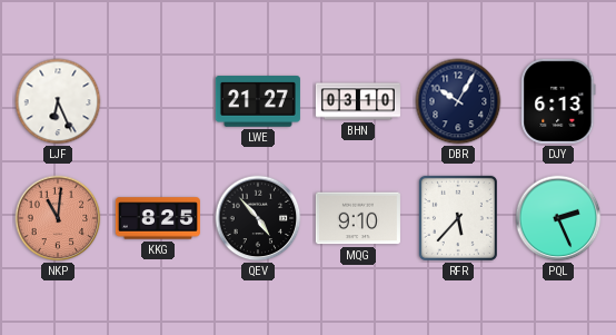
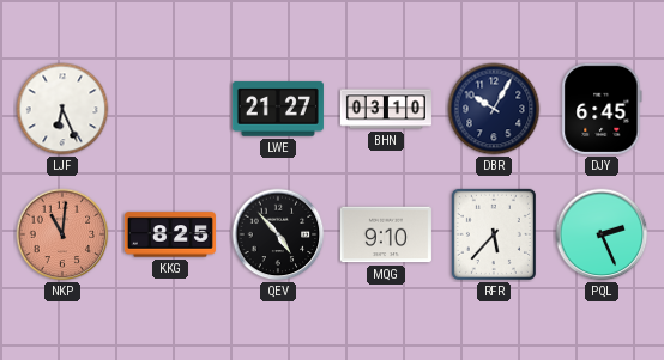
DJY: 6:13 -> 6:45
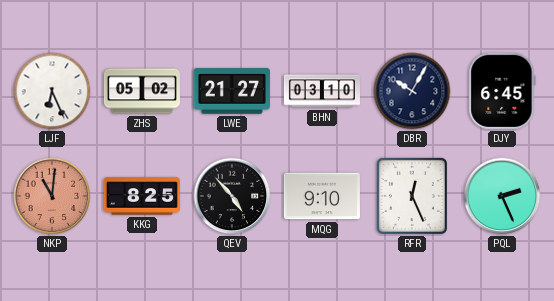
ZHS: none -> 05:02
RFR: 5:37 -> 12:26
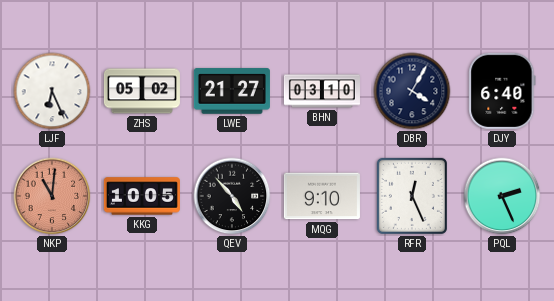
DBR: 10:05 -> 4:05
DJY: 6:45 -> 6:40
KKG: 8:25 -> 10:05
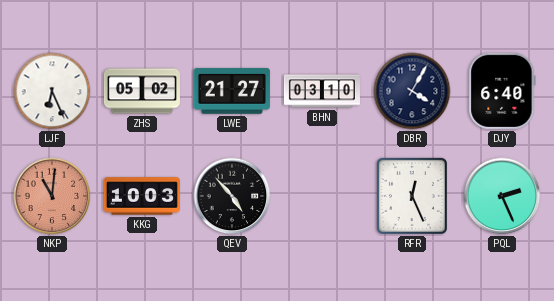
KKG: 10:05 -> 10:03
MQG: 9:10 -> none
